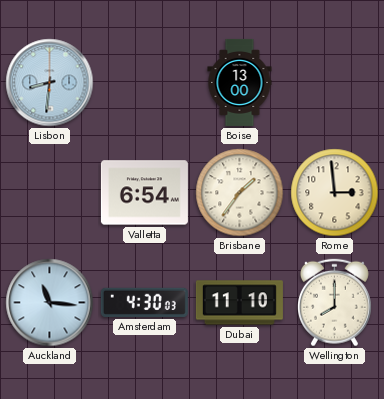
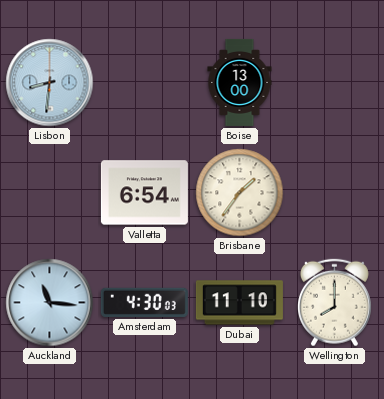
Rome: 2:59 -> none
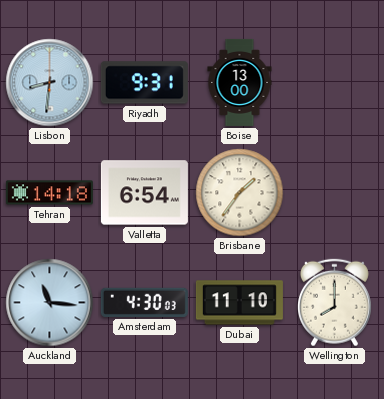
Riyadh: none -> 9:31
Tehran: none -> 14:18
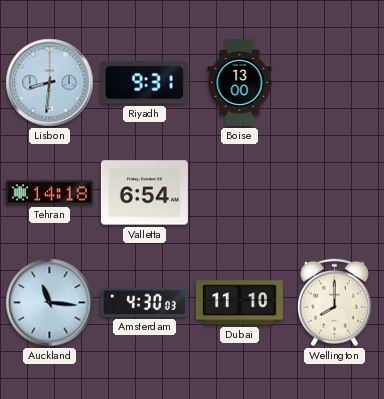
Brisbane: 1:36 -> none
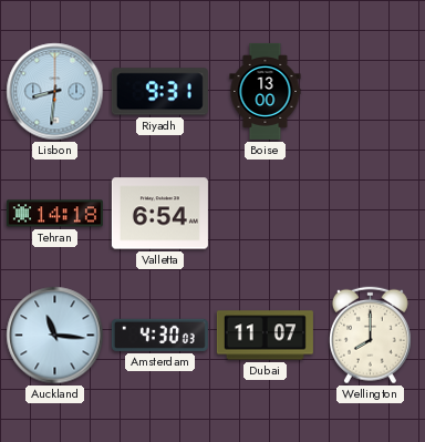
Dubai: 11:10 -> 11:07
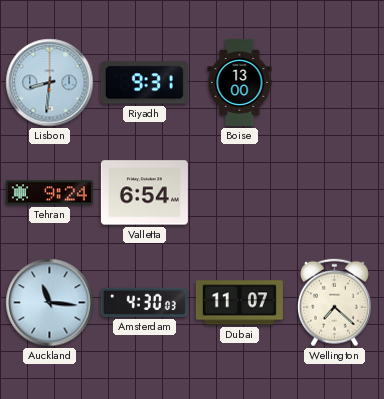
Tehran: 14:18 -> 9:24
Wellington: 8:00 -> 7:22
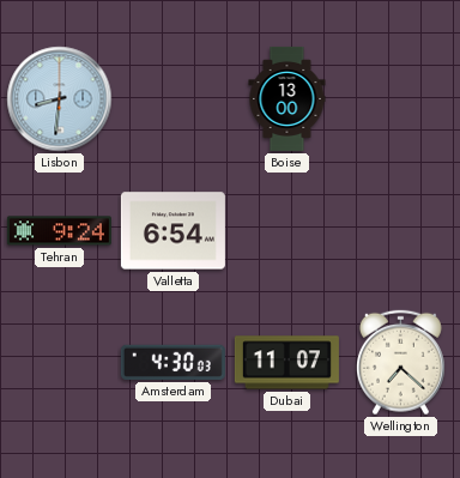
Riyadh: 9:31 -> none
Auckland: 11:16 -> none
